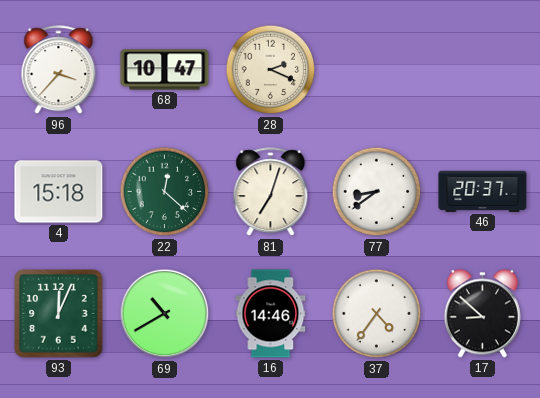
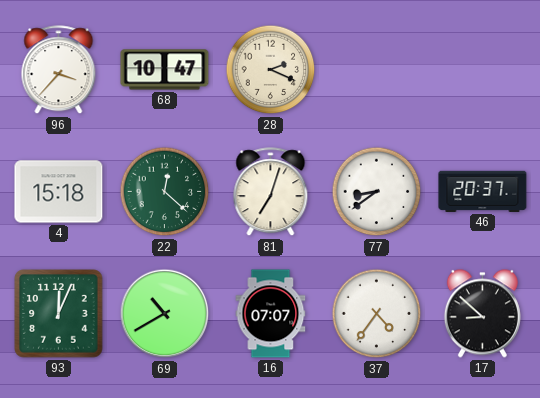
16: 14:46 -> 07:07
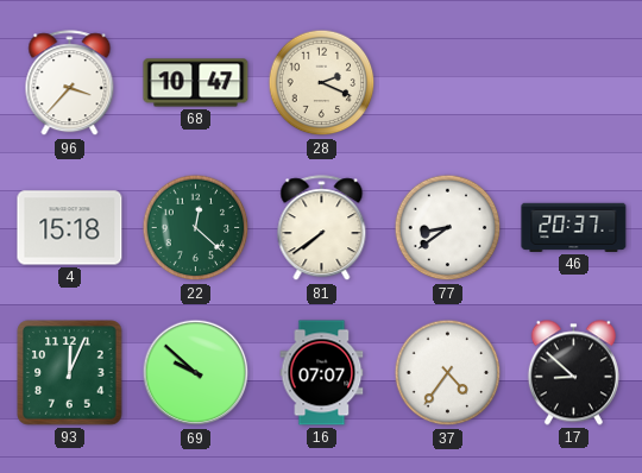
81: 7:03 -> 7:39
69: 10:40 -> 9:52
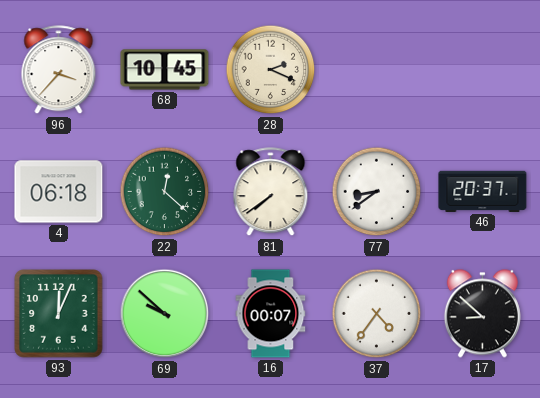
68: 10:47 -> 10:45
4: 15:18 -> 06:18
16: 07:07 -> 00:07
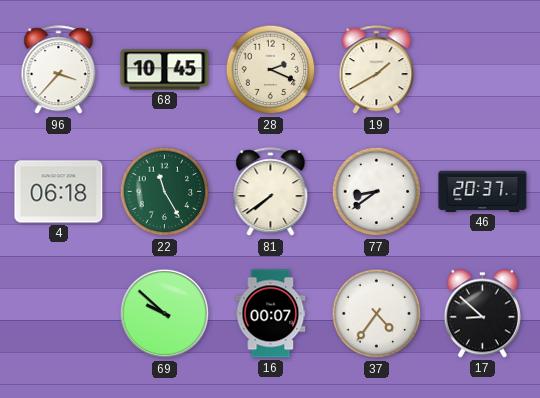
19: none -> 1:40
22: 12:22 -> 11:25
93: 12:04 -> none
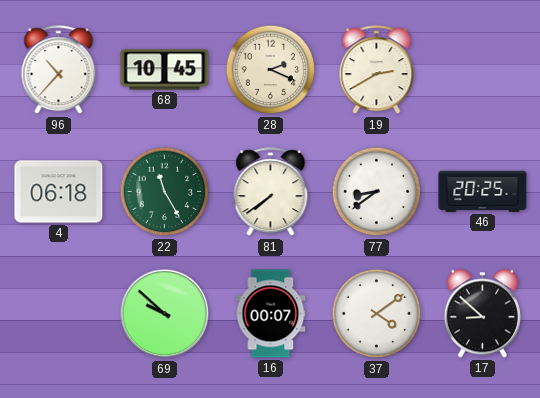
96: 3:37 -> 10:37
19: 1:40 -> 2:40
46: 20:37 -> 20:25
37: 4:36 -> 4:09
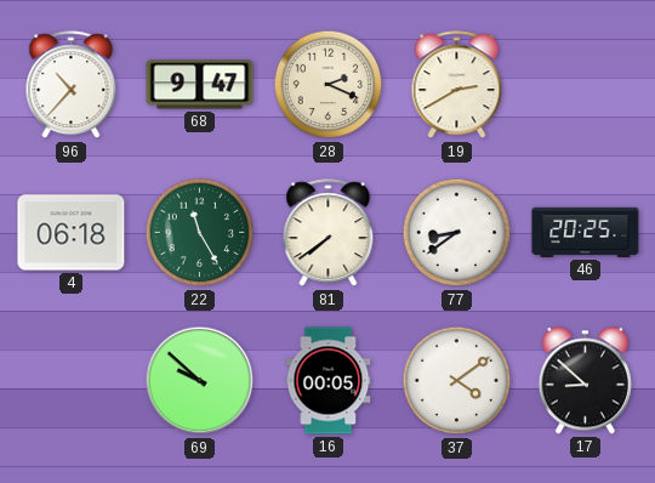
68: 10:45 -> 9:47
16: 00:07 -> 00:05
